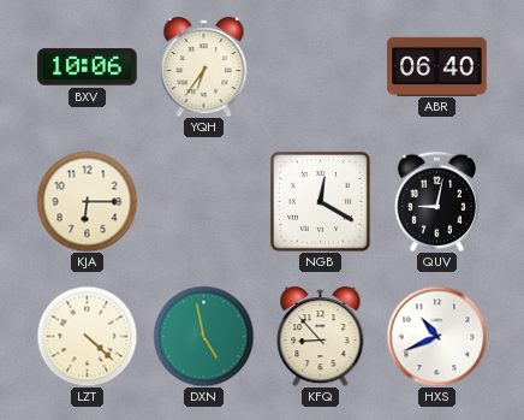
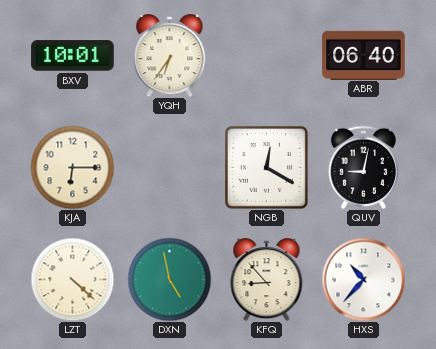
BXV: 10:06 -> 10:01
HXS: 10:41 -> 10:37
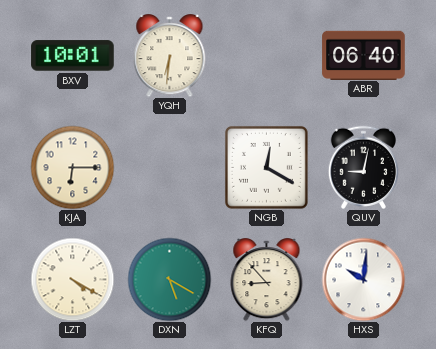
YQH: 6:36 -> 6:31
LZT: 4:22 -> 4:20
DXN: 4:58 -> 5:20
HXS: 10:37 -> 10:01
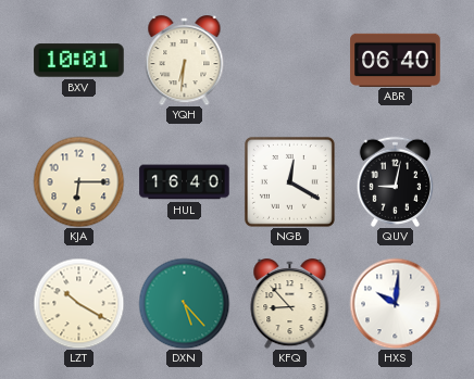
HUL: none -> 16:40
LZT: 4:20 -> 10:20
DXN: 5:20 -> 5:23
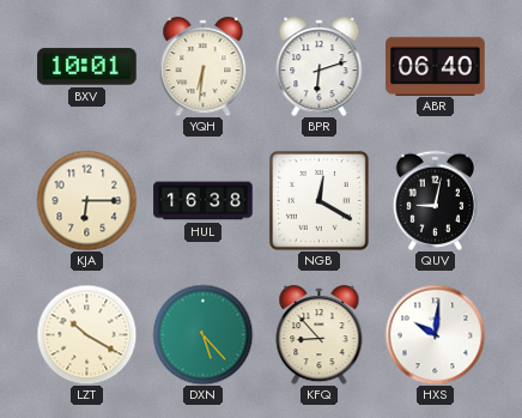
BPR: none -> 6:12
HUL: 16:40 -> 16:38
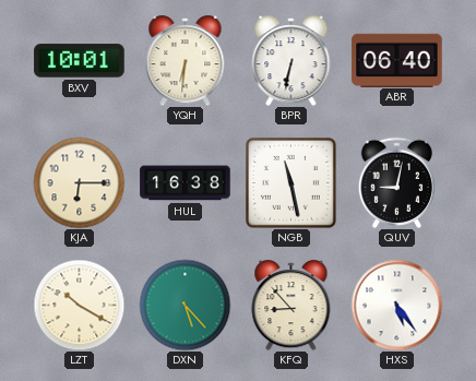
BPR: 6:12 -> 6:32
NGB: 12:20 -> 11:28
HXS: 10:01 -> 5:24
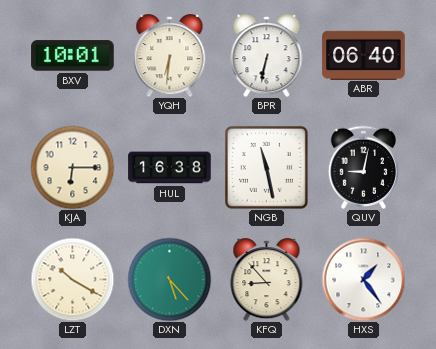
HXS: 5:24 -> 1:24
